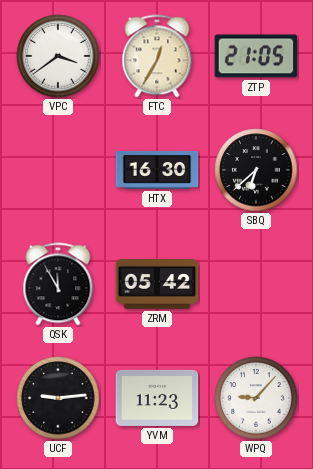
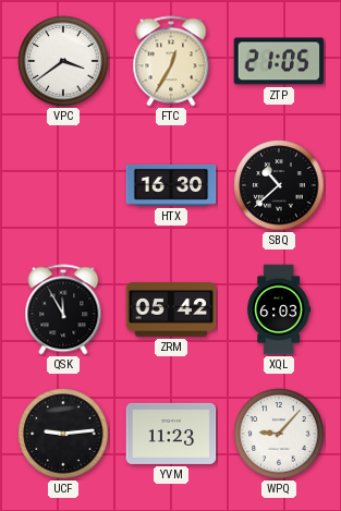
SBQ: 6:38 -> 10:38
XQL: none -> 6:03
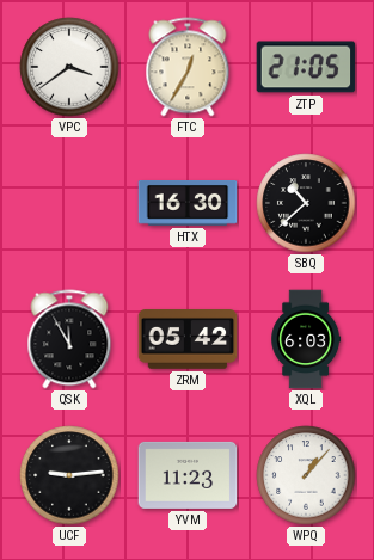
WPQ: 9:07 -> 1:07
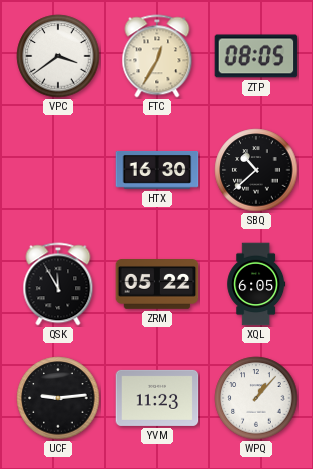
ZTP: 21:05 -> 08:05
ZRM: 05:42 -> 05:22
XQL: 6:03 -> 6:05
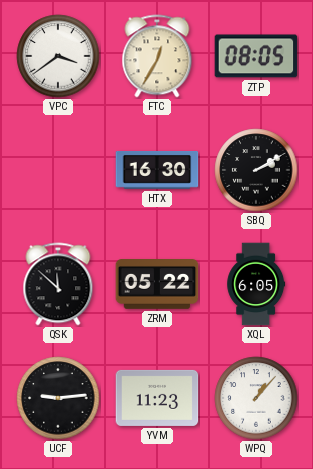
SBQ: 10:38 -> 2:10
QSK: 11:55 -> 11:52
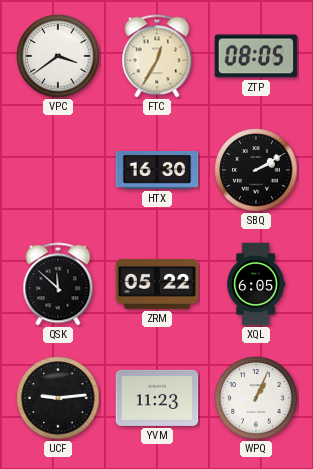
WPQ: 1:07 -> 1:04
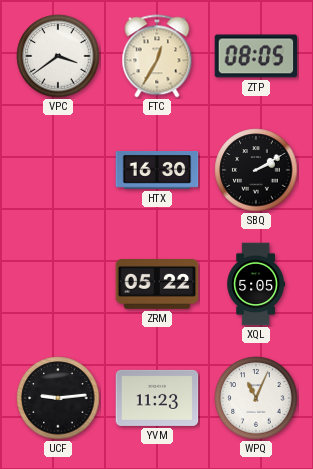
QSK: 11:52 -> none
XQL: 6:05 -> 5:05
WPQ: 1:04 -> 11:04
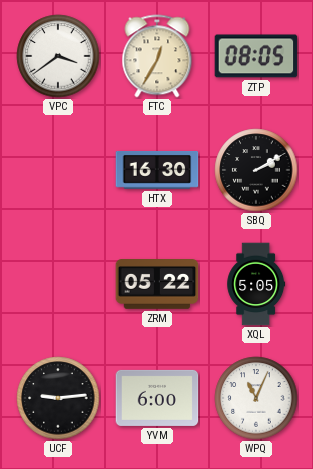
YVM: 11:23 -> 6:00
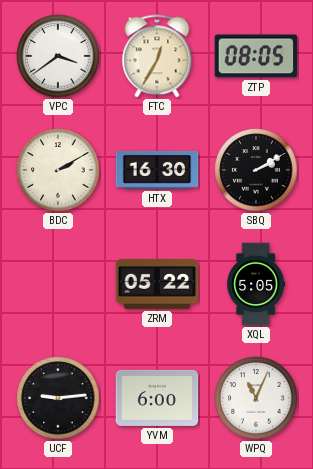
BDC: none -> 2:10
